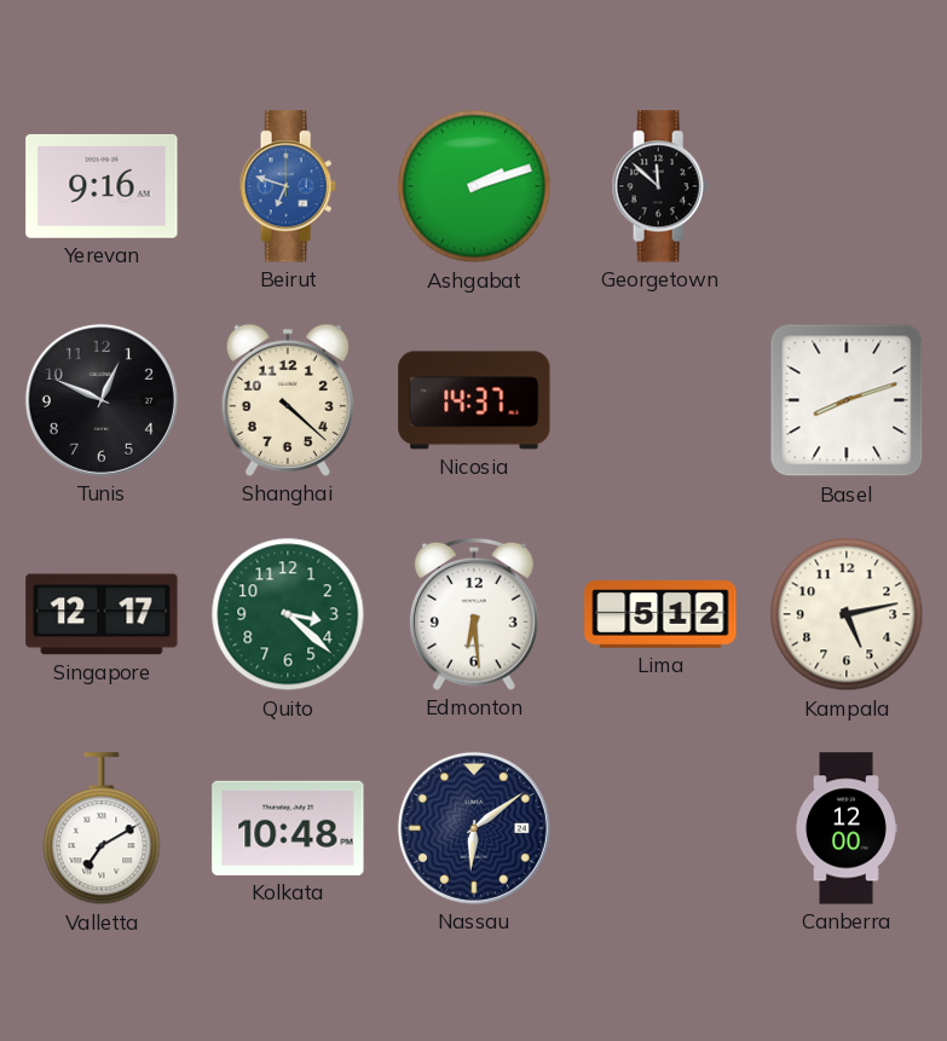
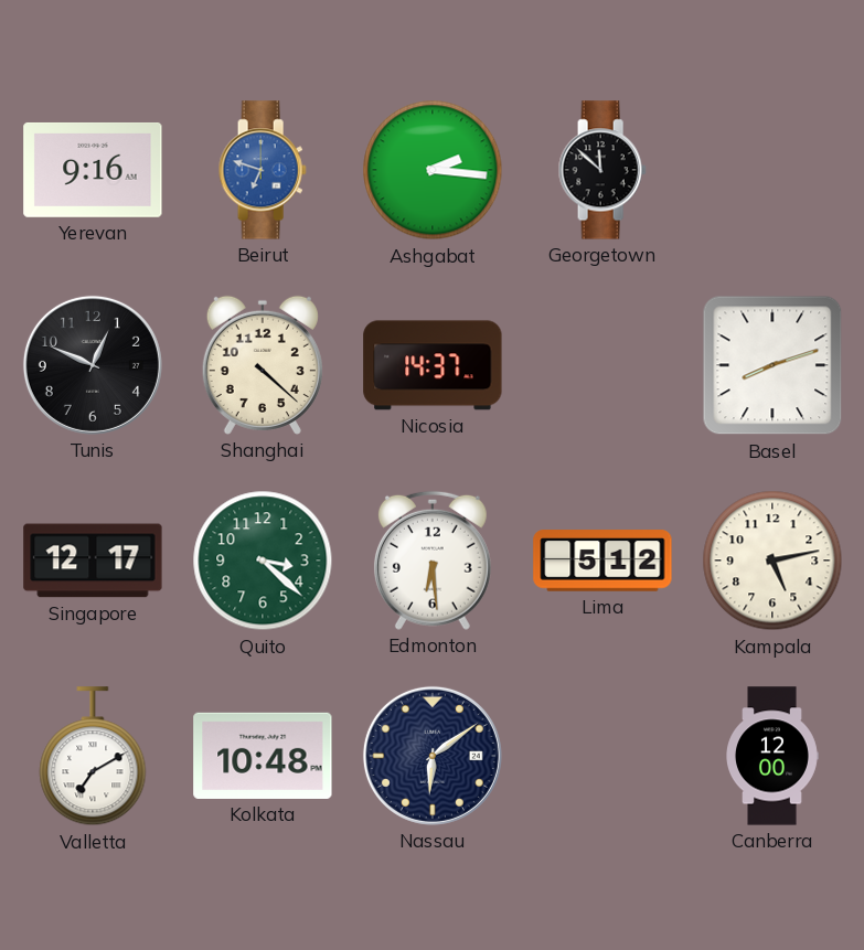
Ashgabat: 2:12 -> 2:16
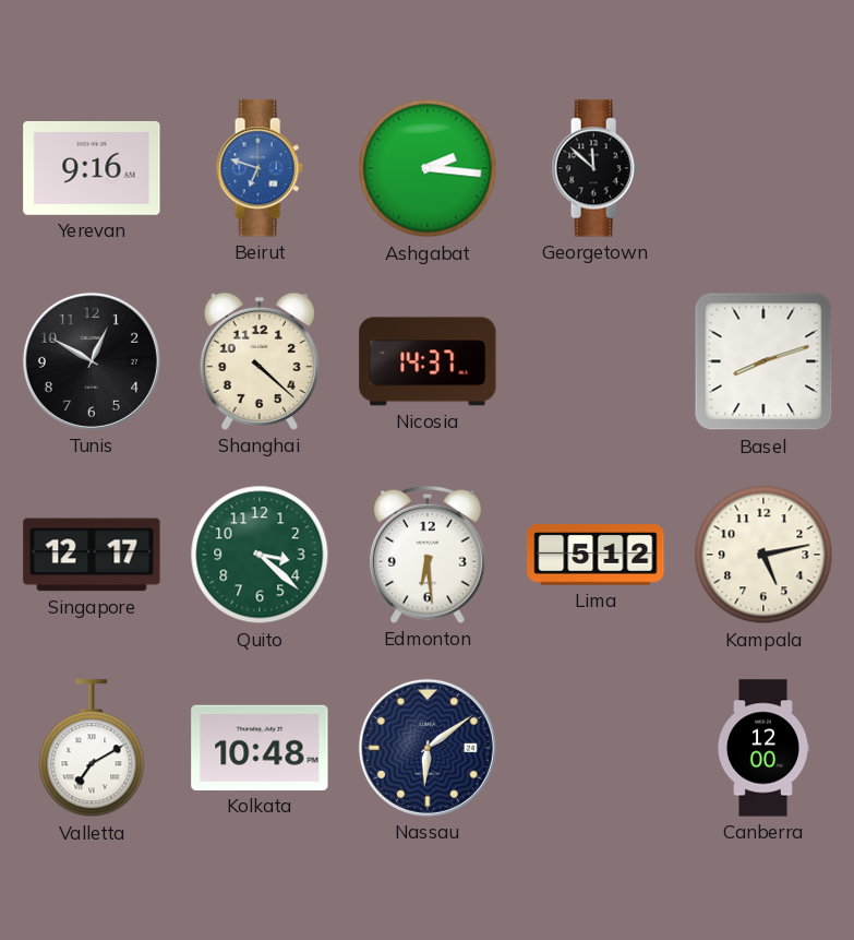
Tunis: 12:49 -> 12:50
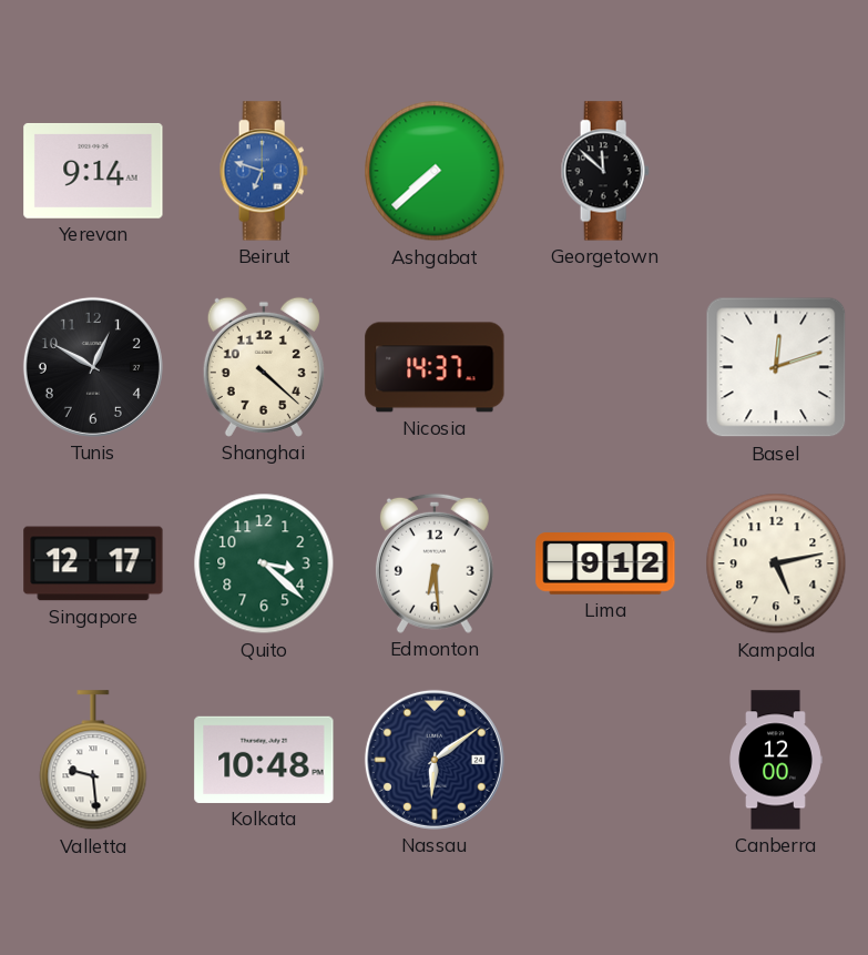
Yerevan: 9:16 -> 9:14
Ashgabat: 2:16 -> 7:38
Basel: 8:12 -> 12:12
Lima: 5:12 -> 9:12
Valletta: 7:10 -> 9:29
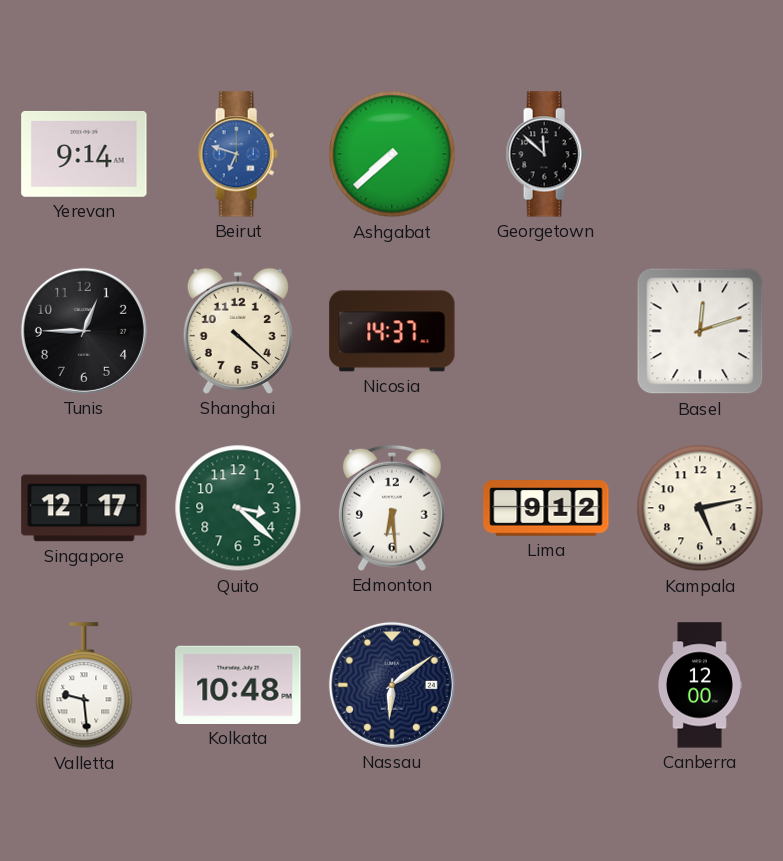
Tunis: 12:50 -> 12:45
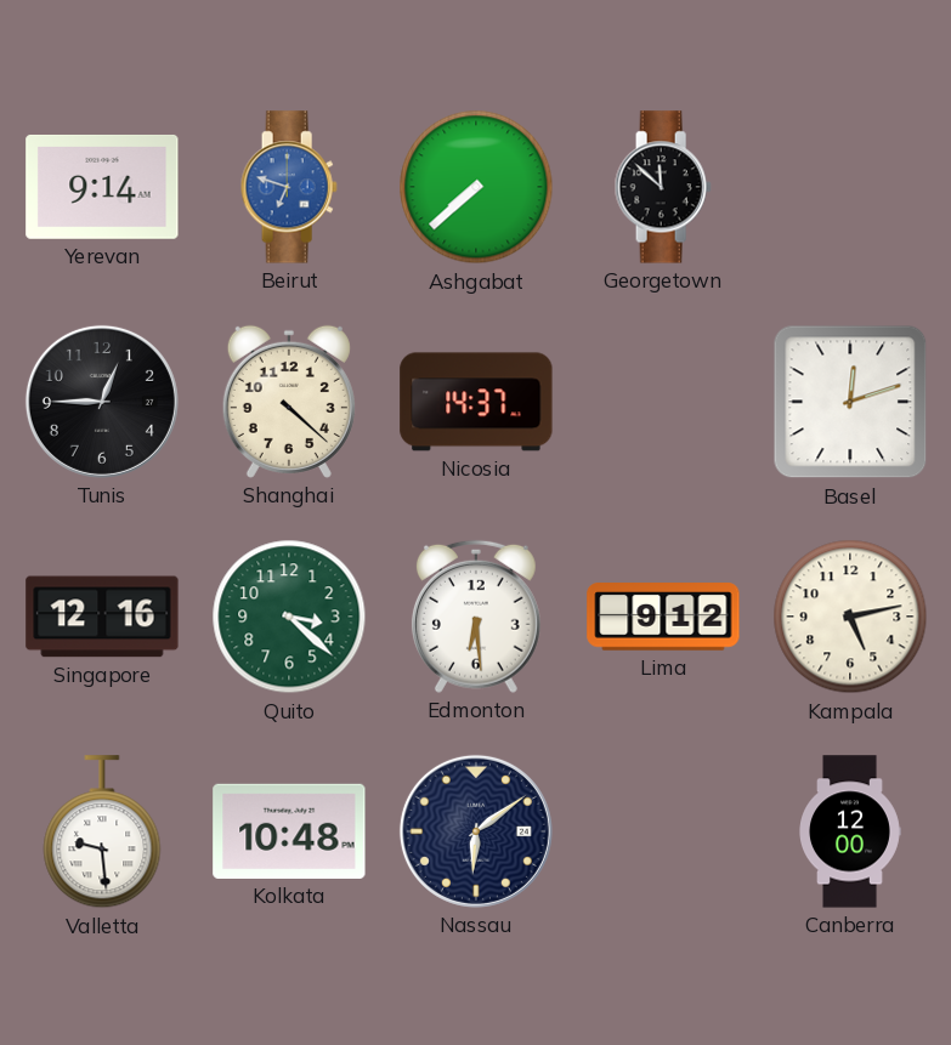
Singapore: 12:17 -> 12:16
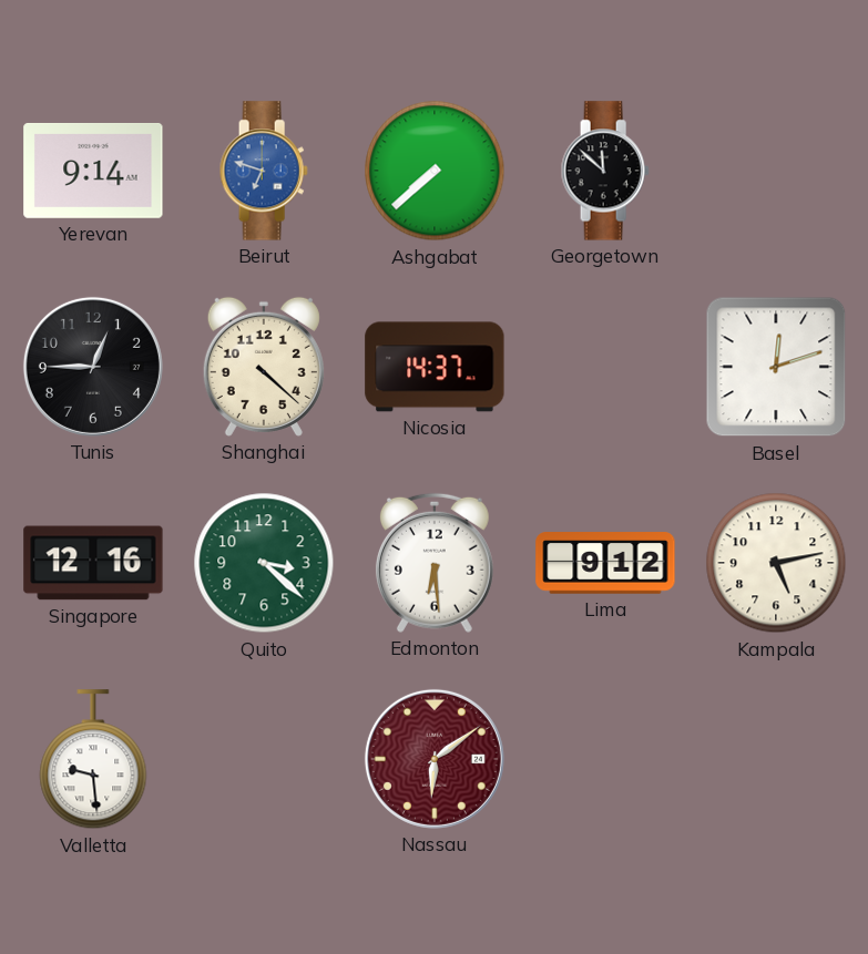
Kolkata: 10:48 -> none
Nassau dial: navy -> burgundy
Canberra: 12:00 -> none
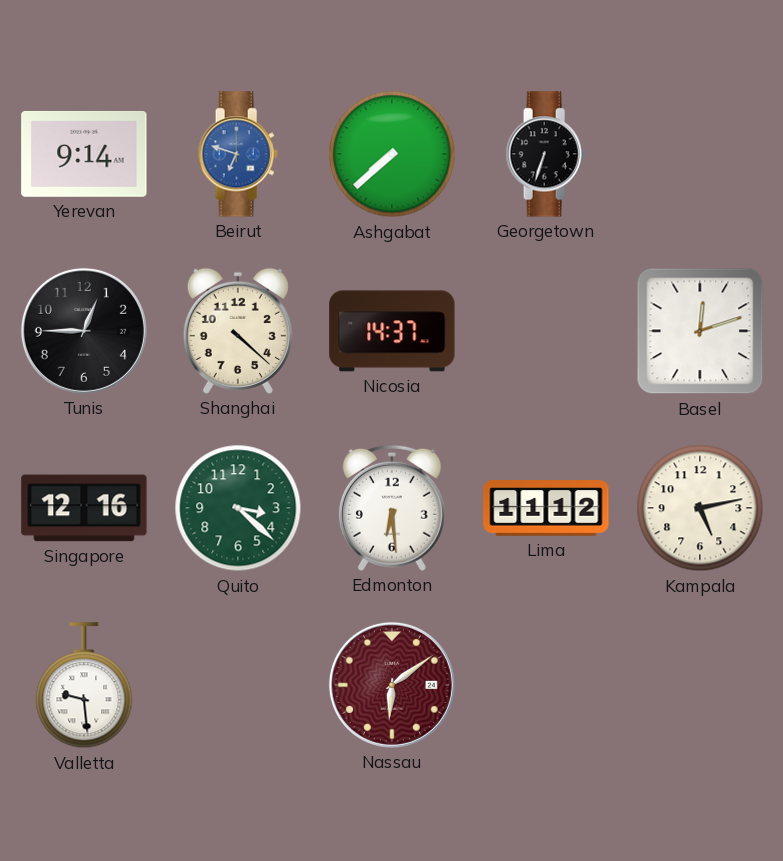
Georgetown: 11:52 -> 6:33
Lima: 9:12 -> 11:12
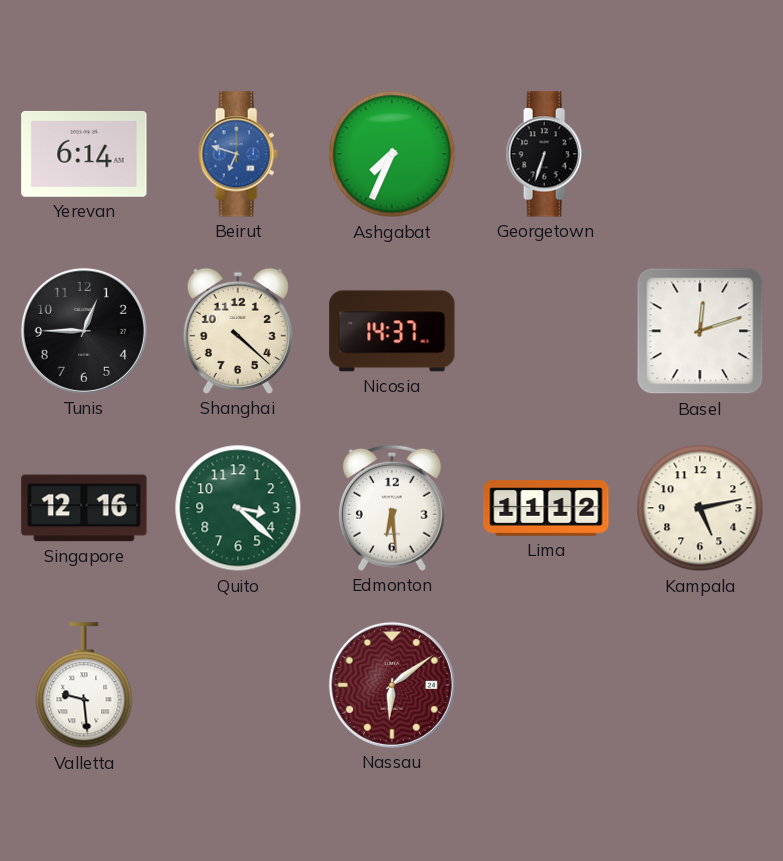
Yerevan: 9:14 -> 6:14
Ashgabat: 7:38 -> 7:34
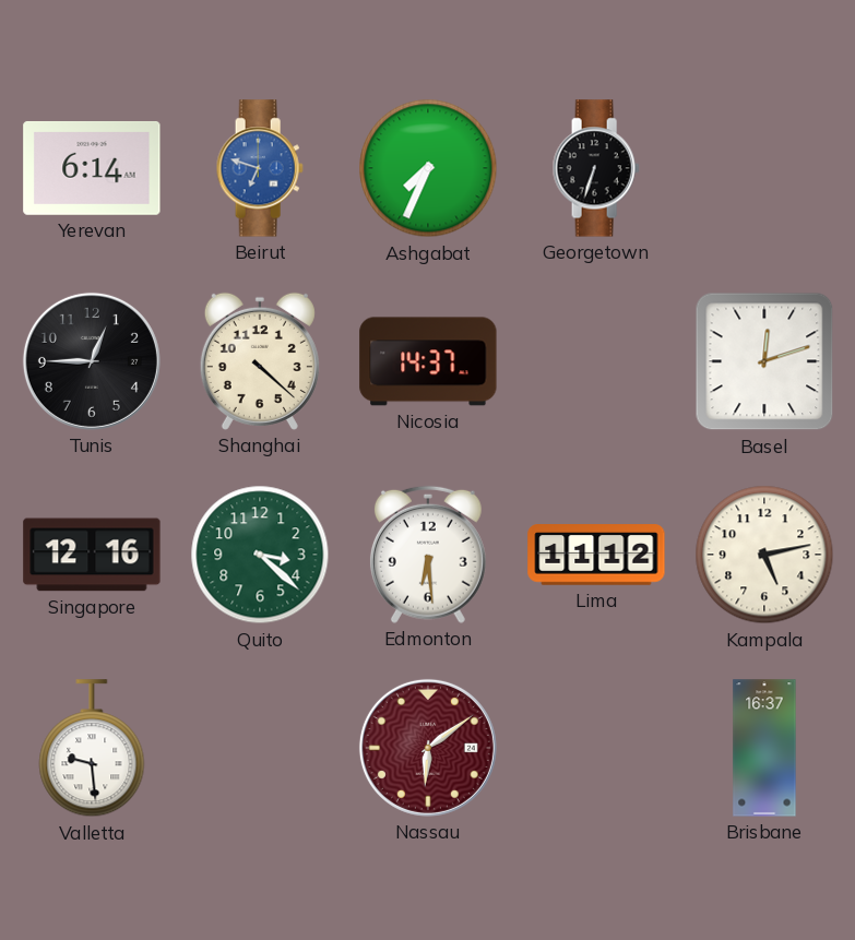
Brisbane: none -> 16:37
